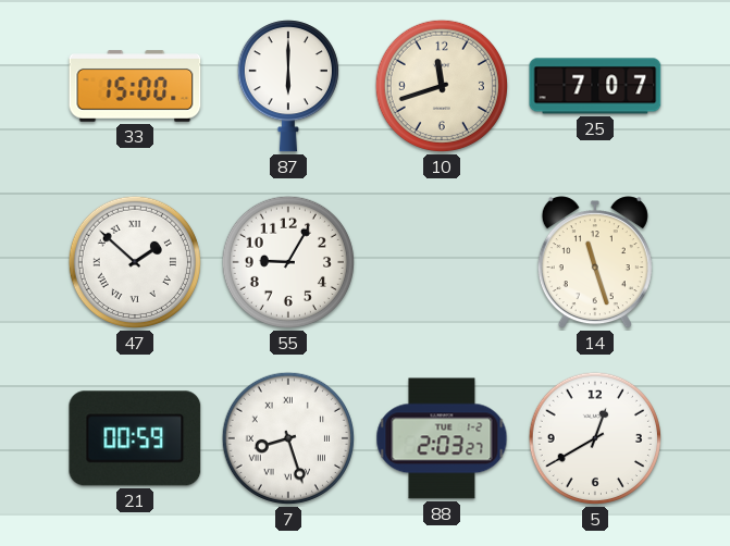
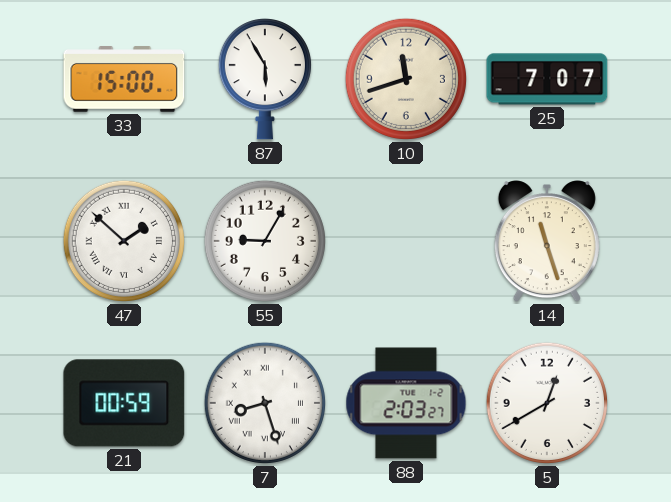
87: 6:00 -> 5:55
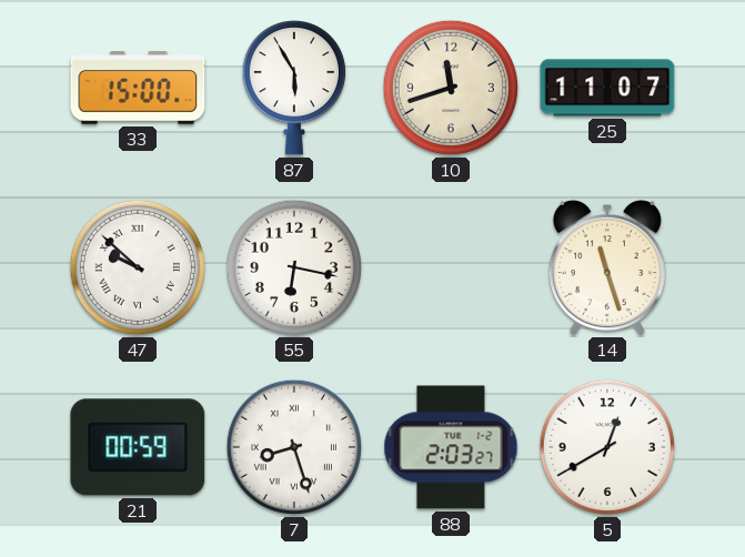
25: 7:07 -> 11:07
47: 1:52 -> 9:52
55: 9:05 -> 6:17
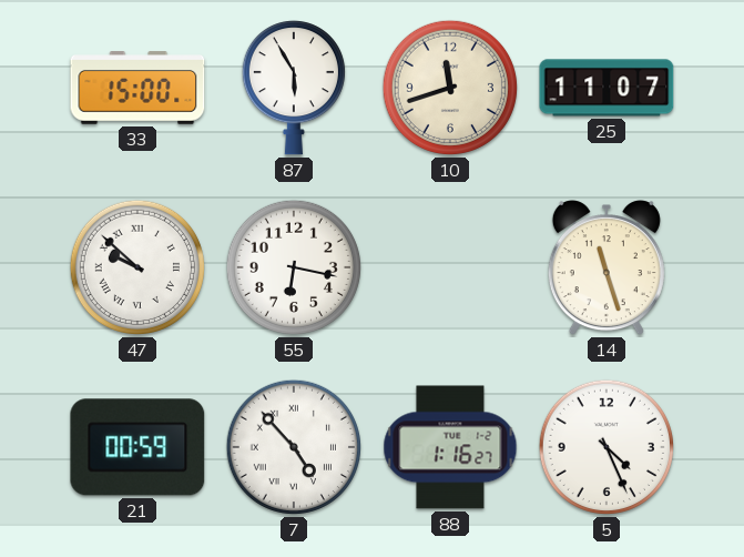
7: 8:27 -> 4:53
88: 2:03 -> 1:16
5: 12:40 -> 4:26
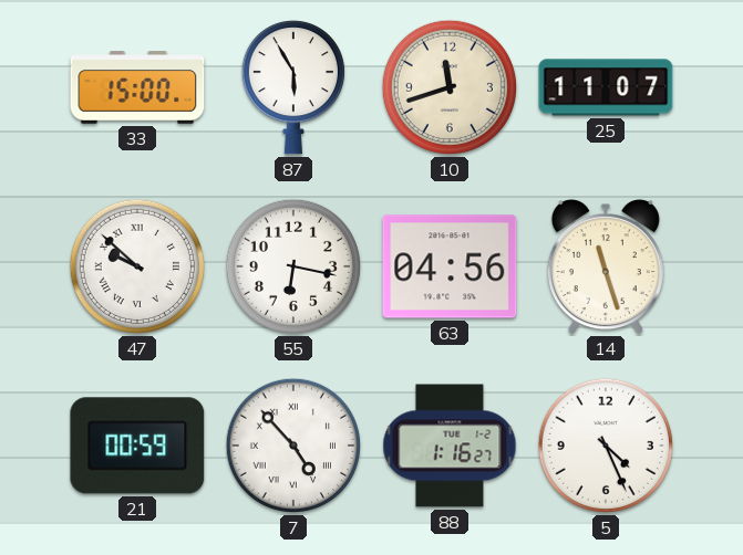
63: none -> 04:56
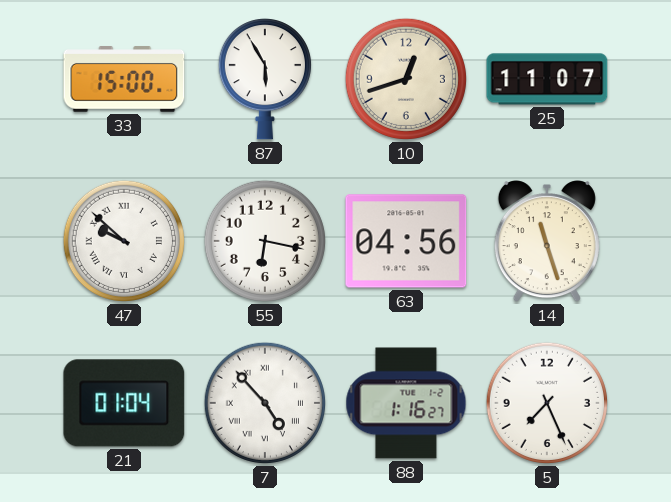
10: 11:42 -> 12:42
21: 00:59 -> 01:04
5: 4:26 -> 7:26
